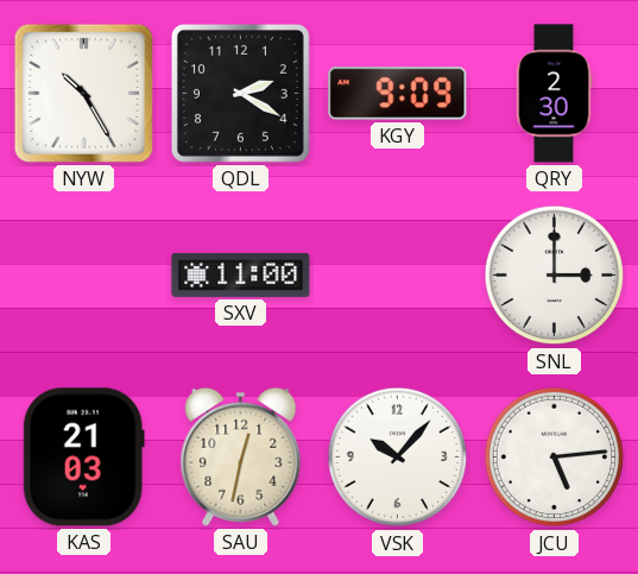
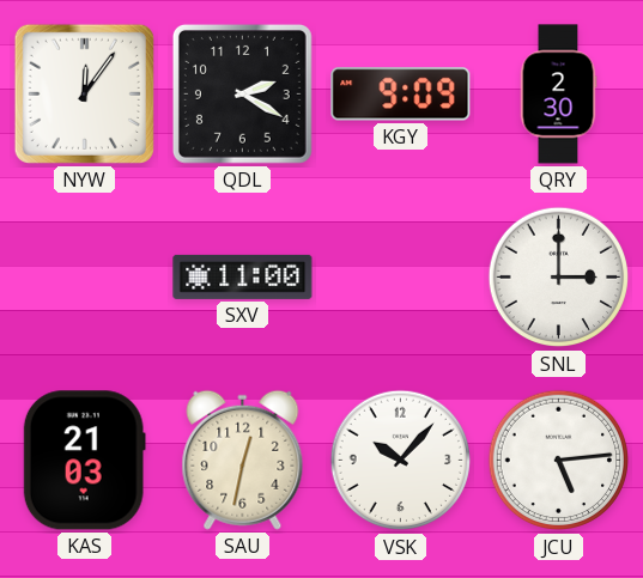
NYW: 10:25 -> 12:06
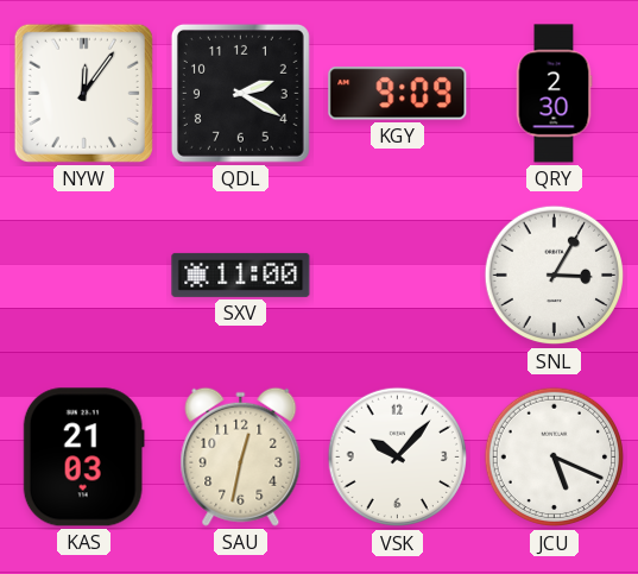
SNL: 3:00 -> 3:05
JCU: 5:14 -> 5:19
